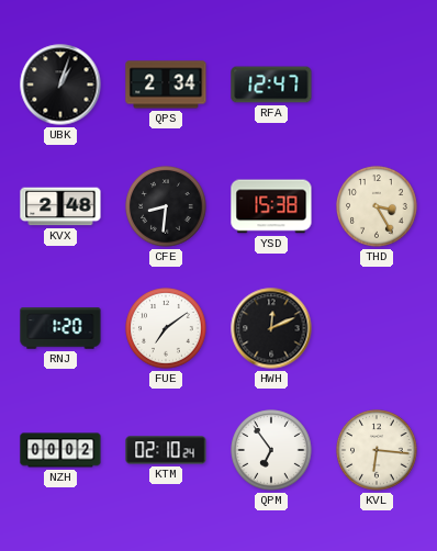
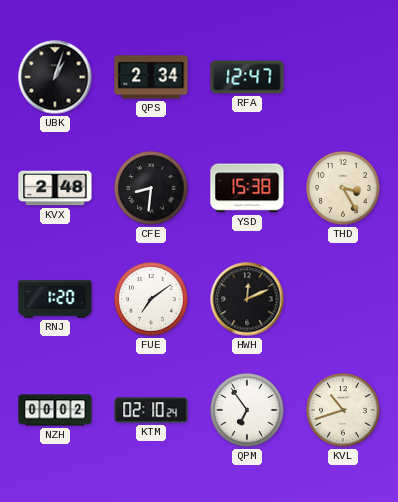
KVL: 6:16 -> 10:42
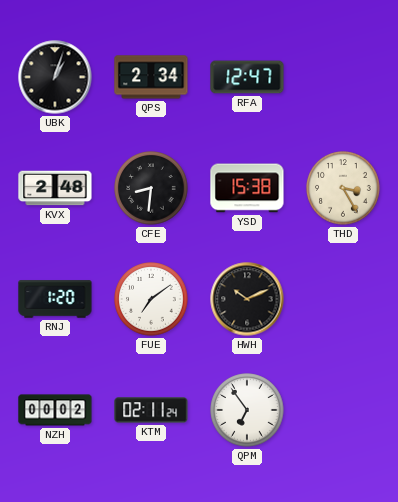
HWH: 12:11 -> 10:11
KTM: 02:10 -> 02:11
KVL: 10:42 -> none
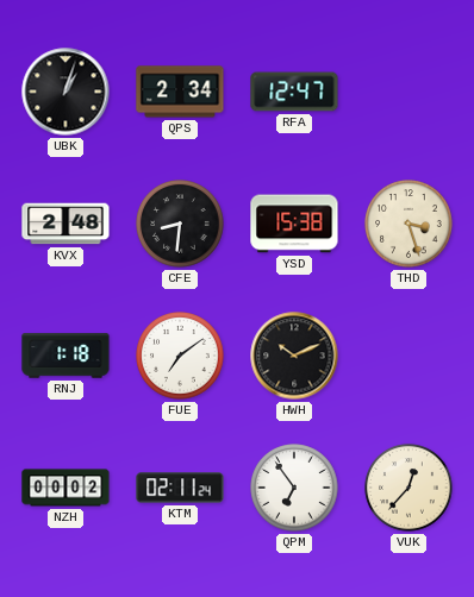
THD: 3:25 -> 3:27
RNJ: 1:20 -> 1:18
VUK: none -> 12:37
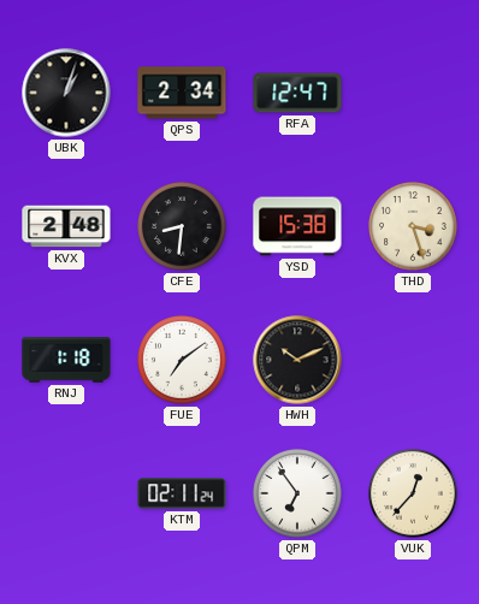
NZH: 00:02 -> none
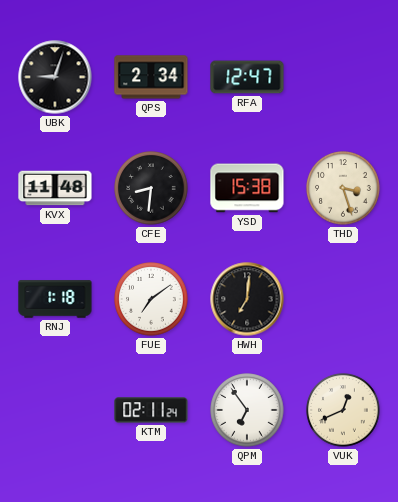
UBK: 1:03 -> 9:03
KVX: 2:48 -> 11:48
HWH: 10:11 -> 7:01
VUK: 12:37 -> 12:41
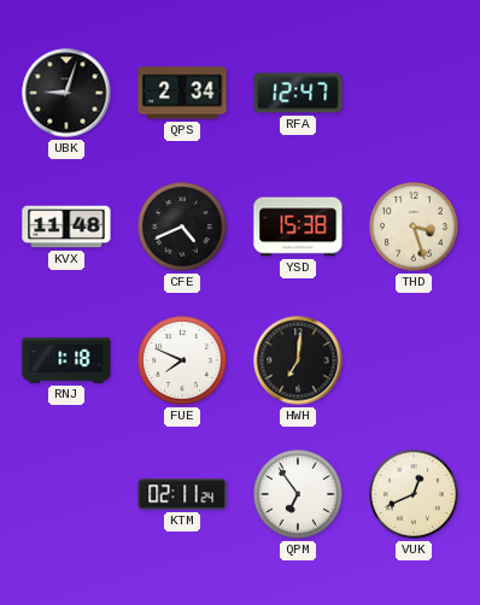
CFE: 8:31 -> 4:41
FUE: 7:09 -> 7:49
